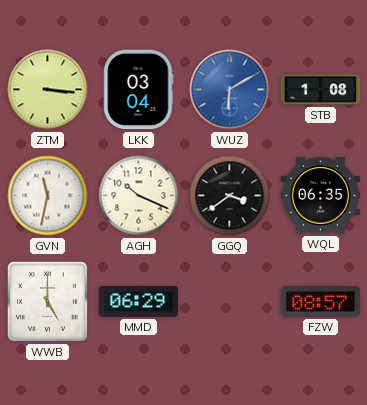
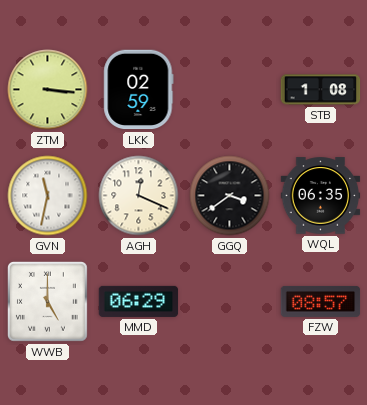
LKK: 03:04 -> 02:59
WUZ: 6:10 -> none
AGH: 10:19 -> 12:19
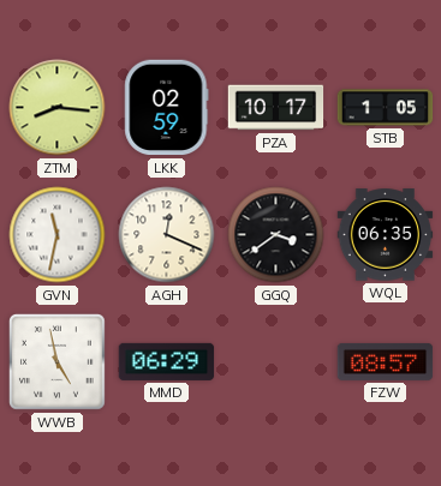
ZTM: 3:16 -> 8:16
PZA: none -> 10:17
STB: 1:08 -> 1:05
WWB: 5:00 -> 4:58
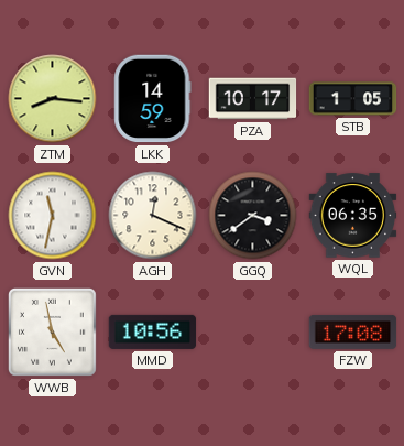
LKK: 02:59 -> 14:59
MMD: 06:29 -> 10:56
FZW: 08:57 -> 17:08
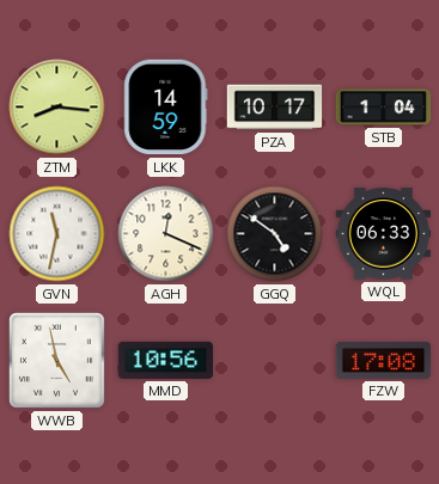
STB: 1:05 -> 1:04
GGQ: 3:39 -> 4:51
WQL: 06:35 -> 06:33
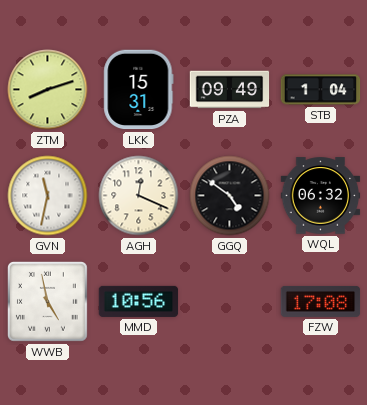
ZTM: 8:16 -> 8:12
LKK: 14:59 -> 15:31
PZA: 10:17 -> 09:49
WQL: 06:33 -> 06:32
